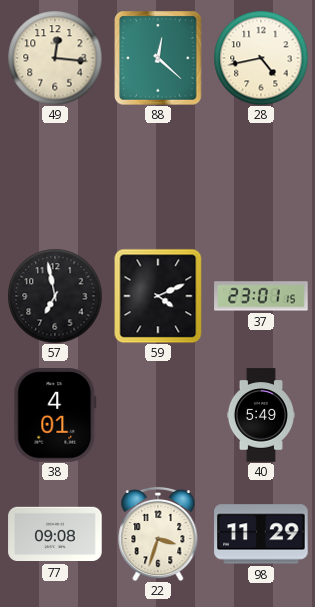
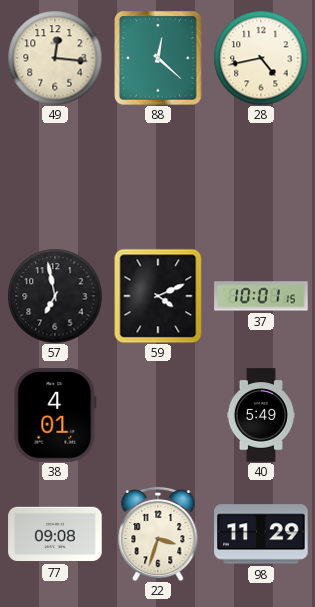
37: 23:01 -> 10:01
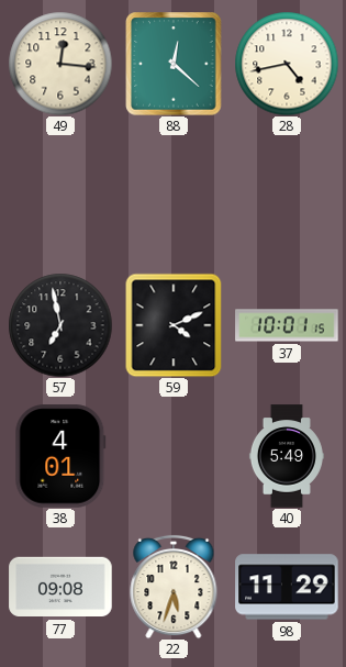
22: 3:33 -> 5:33
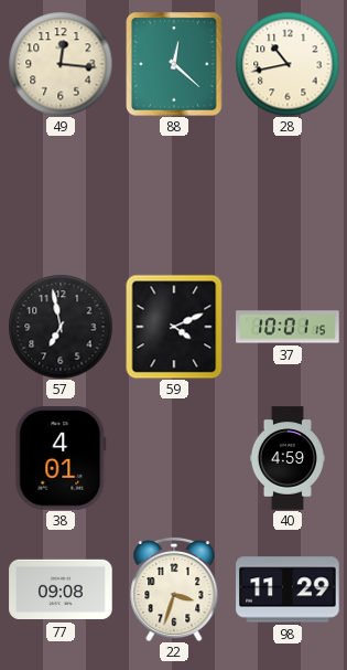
28: 4:43 -> 10:43
40: 5:49 -> 4:59
22: 5:33 -> 3:33
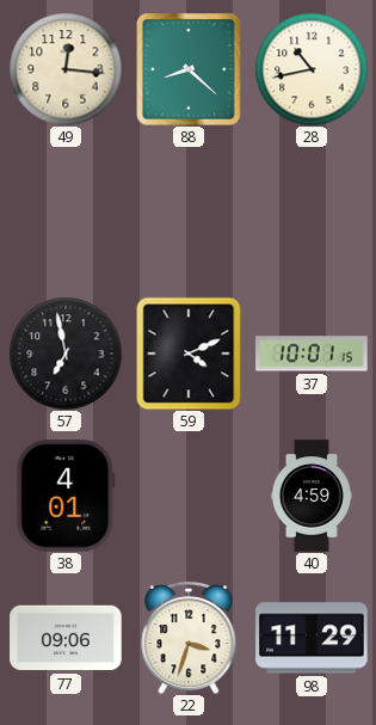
88: 12:22 -> 8:22
77: 09:08 -> 09:06
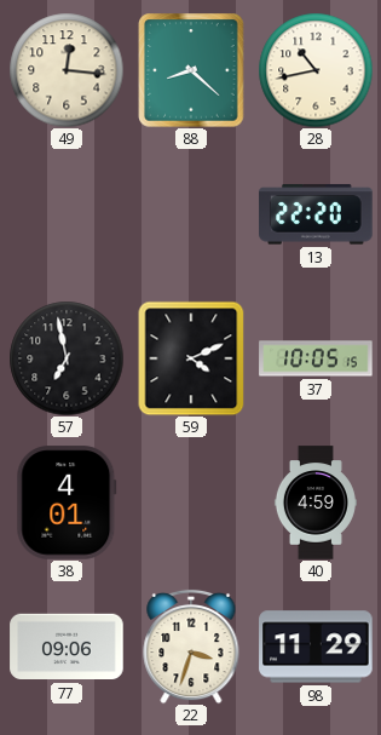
13: none -> 22:20
37: 10:01 -> 10:05
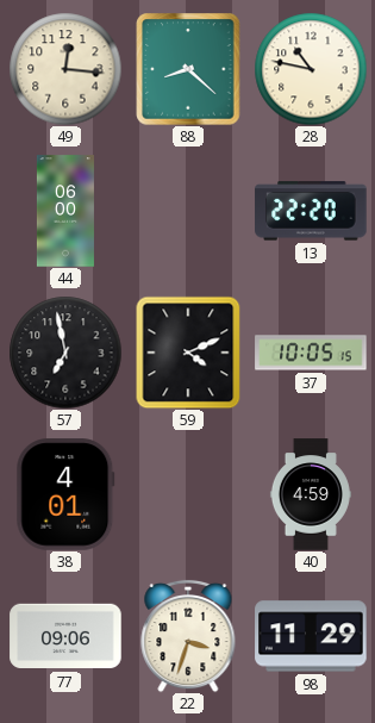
28: 10:43 -> 10:47
44: none -> 06:00
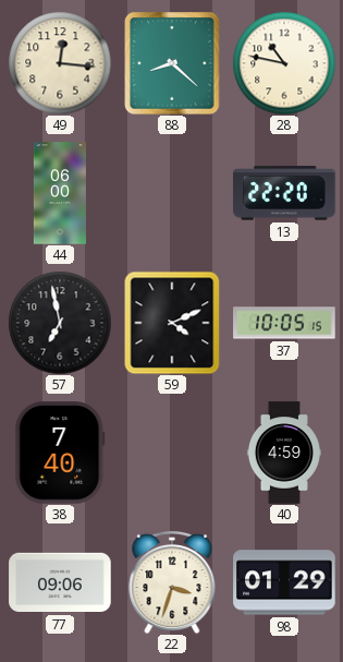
38: 4:01 -> 7:40
98: 11:29 -> 01:29
